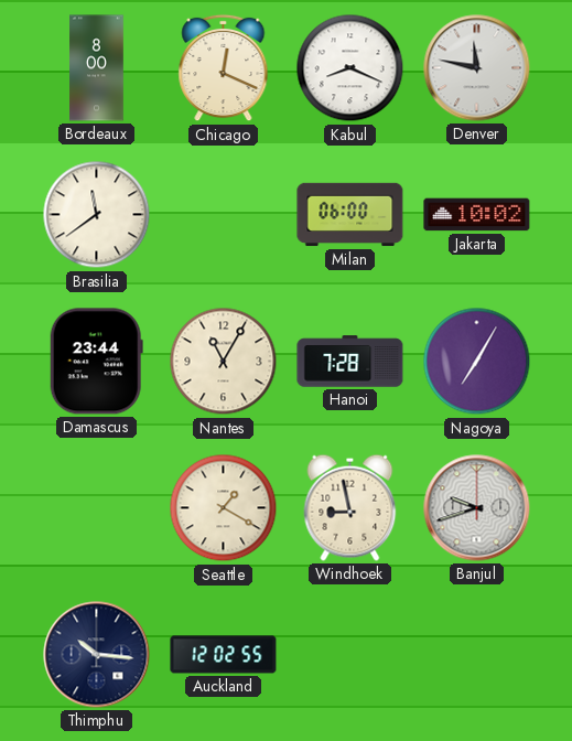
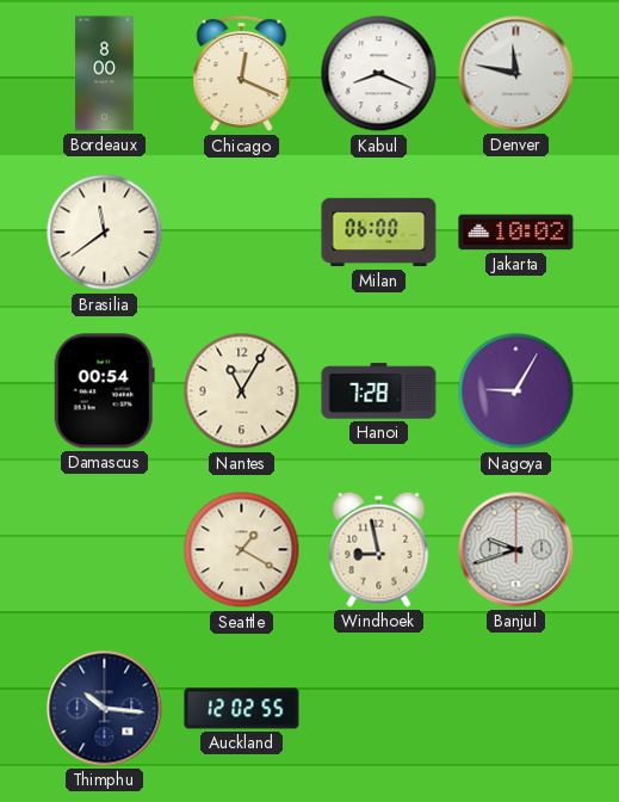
Damascus: 23:44 -> 00:54
Nagoya: 7:05 -> 9:05
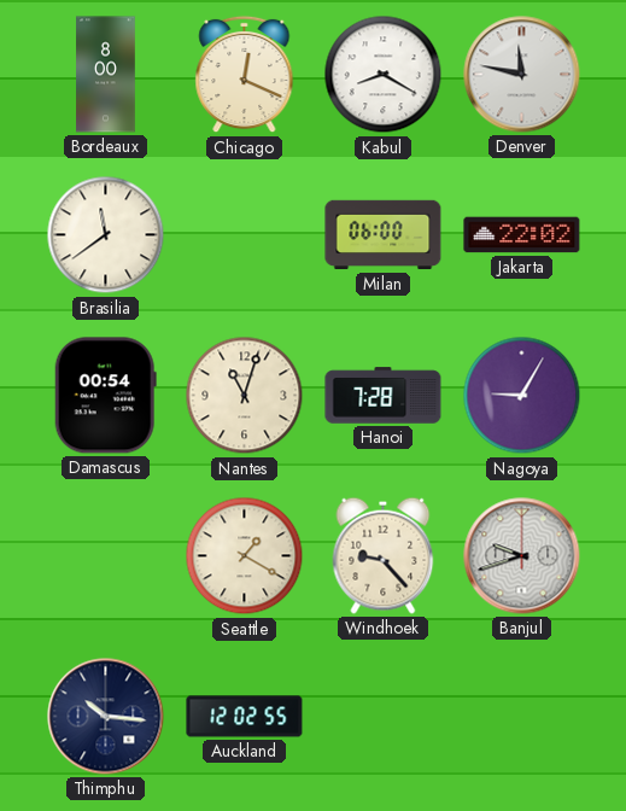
Kabul: 8:19 -> 8:20
Jakarta: 10:02 -> 22:02
Nantes: 11:05 -> 11:03
Windhoek: 8:58 -> 9:23
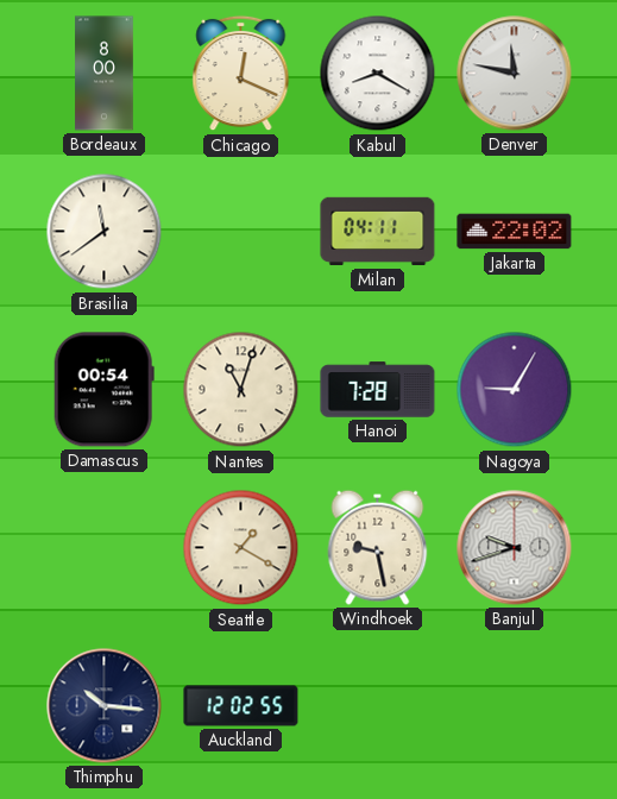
Milan: 06:00 -> 04:11
Windhoek: 9:23 -> 9:28
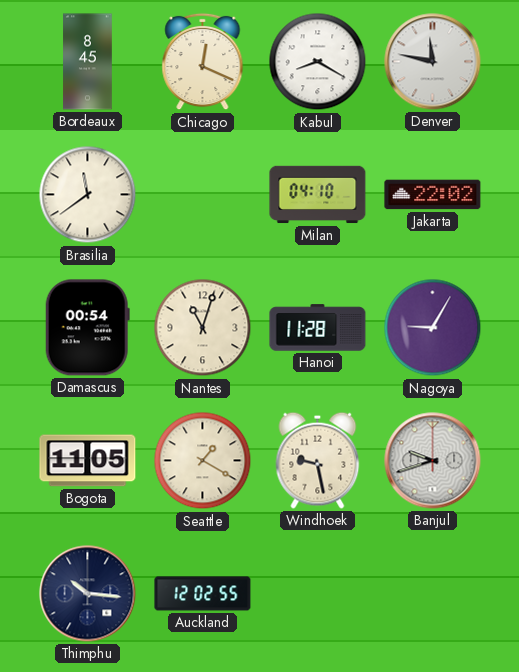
Bordeaux: 8:00 -> 8:45
Milan: 04:11 -> 04:10
Hanoi: 7:28 -> 11:28
Bogota: none -> 11:05
